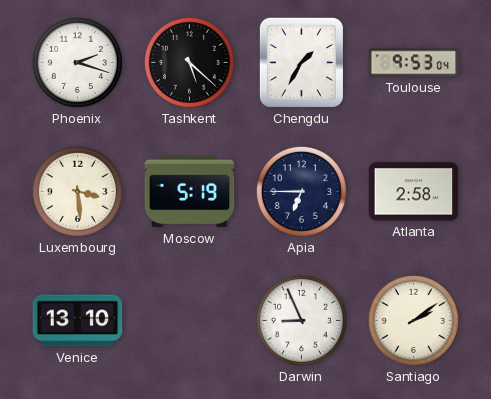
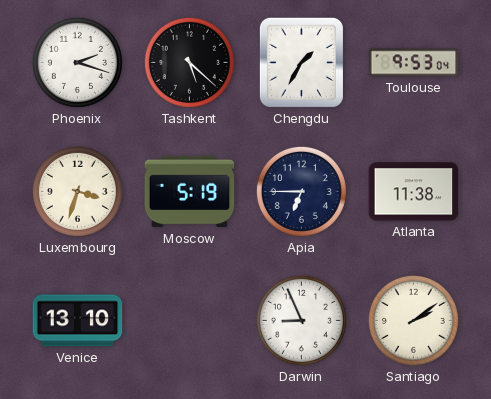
Luxembourg: 3:29 -> 3:33
Atlanta: 2:58 -> 11:38
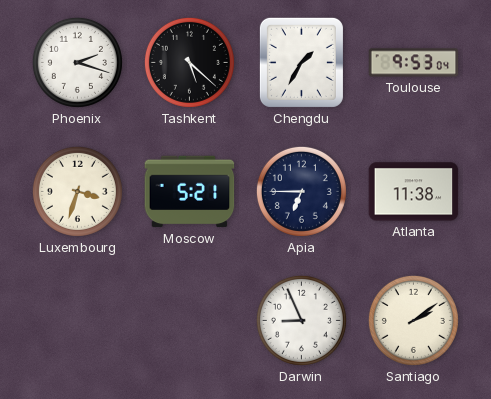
Moscow: 5:19 -> 5:21
Venice: 13:10 -> none
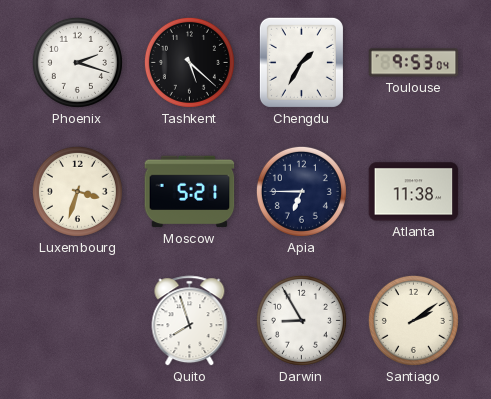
Quito: none -> 7:57
Darwin: 8:56 -> 8:55
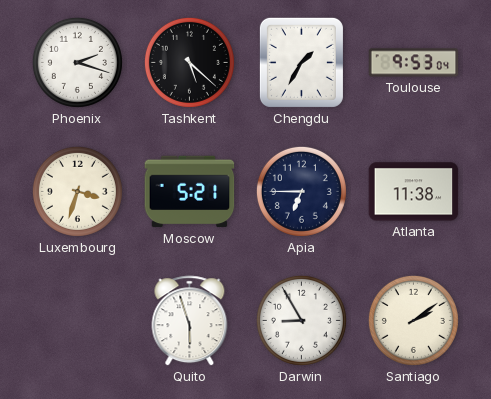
Quito: 7:57 -> 5:57
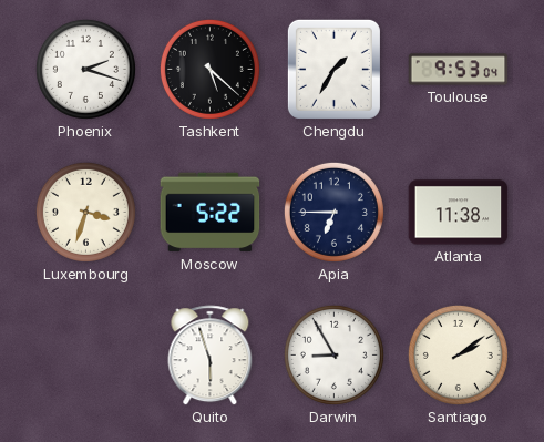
Moscow: 5:21 -> 5:22
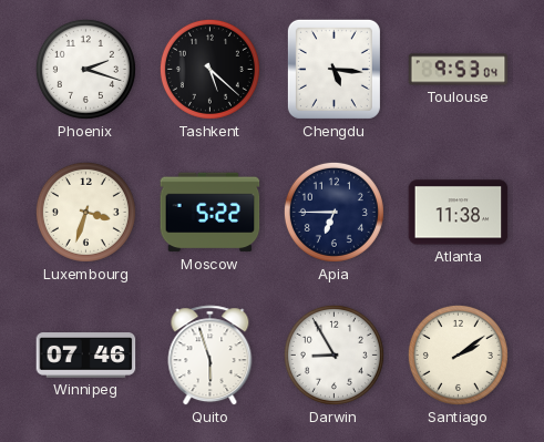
Chengdu: 1:35 -> 5:16
Winnipeg: none -> 07:46
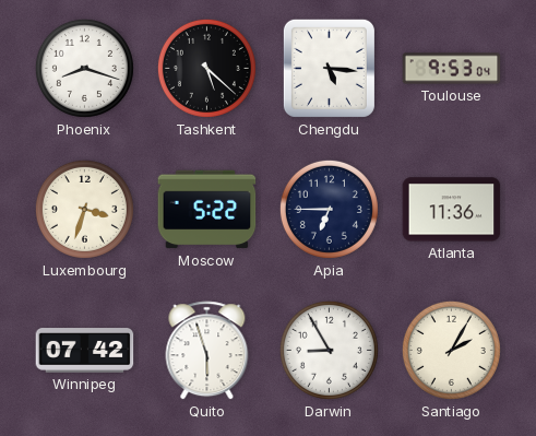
Phoenix: 2:18 -> 8:18
Atlanta: 11:38 -> 11:36
Winnipeg: 07:46 -> 07:42
Santiago: 2:09 -> 2:05
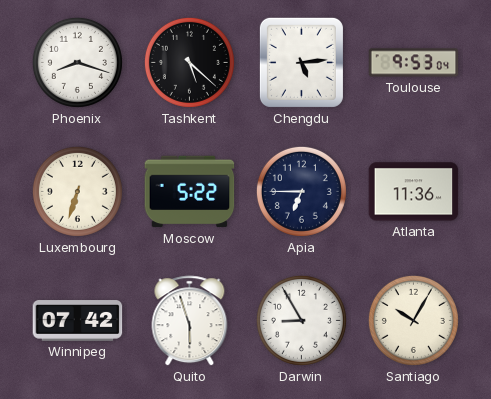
Chengdu: 5:16 -> 5:14
Luxembourg: 3:33 -> 6:33
Santiago: 2:05 -> 10:05
